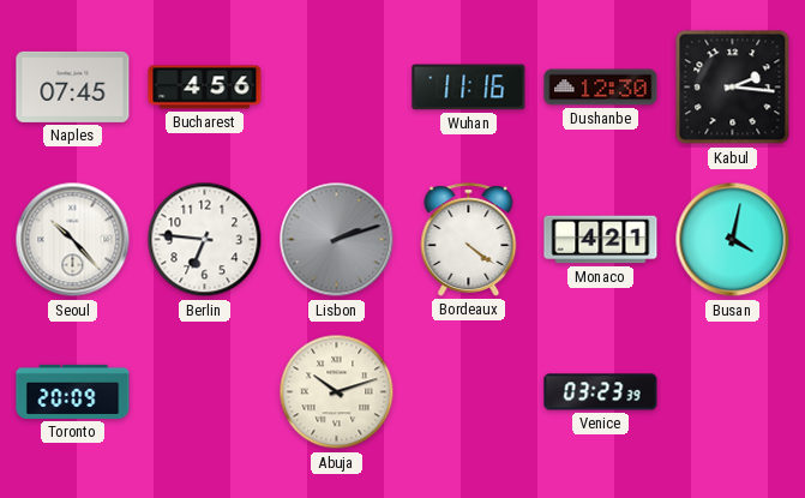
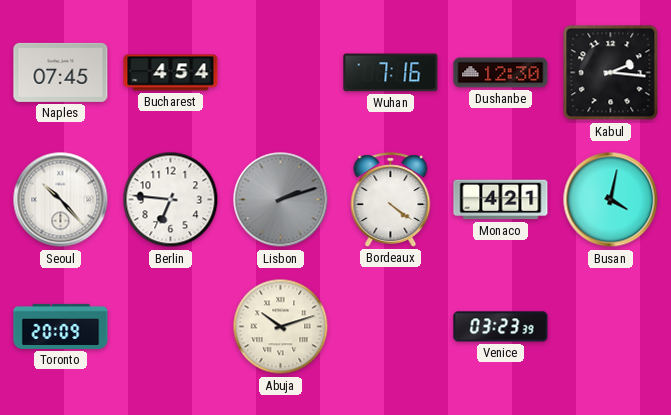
Bucharest: 4:56 -> 4:54
Wuhan: 11:16 -> 7:16
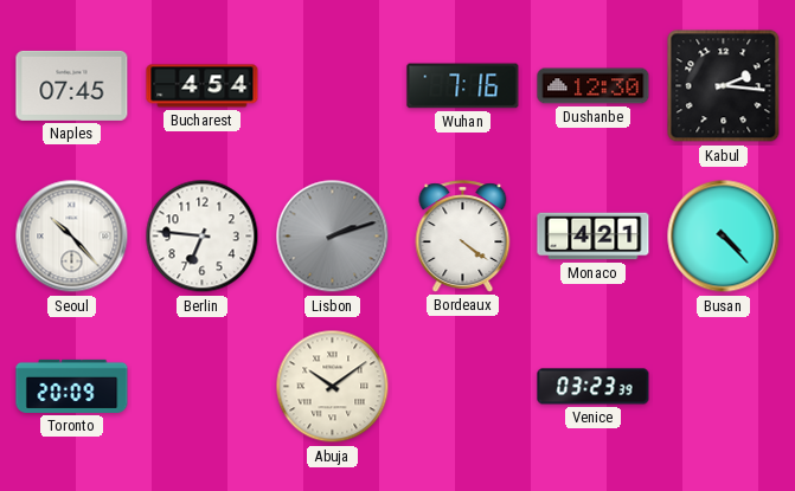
Busan: 4:02 -> 4:23
Abuja: 10:12 -> 10:09
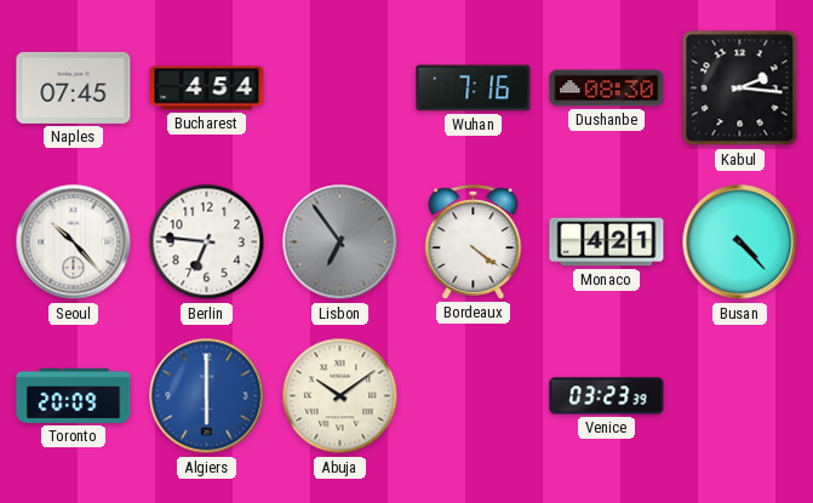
Dushanbe: 12:30 -> 08:30
Lisbon: 2:12 -> 6:54
Algiers: none -> 6:00
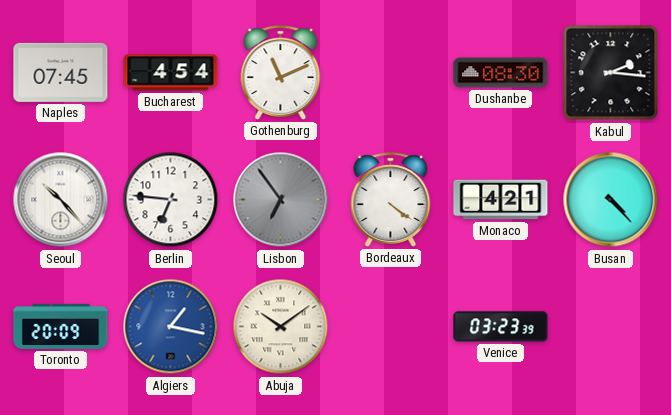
Gothenburg: none -> 11:11
Wuhan: 7:16 -> none
Algiers: 6:00 -> 1:17
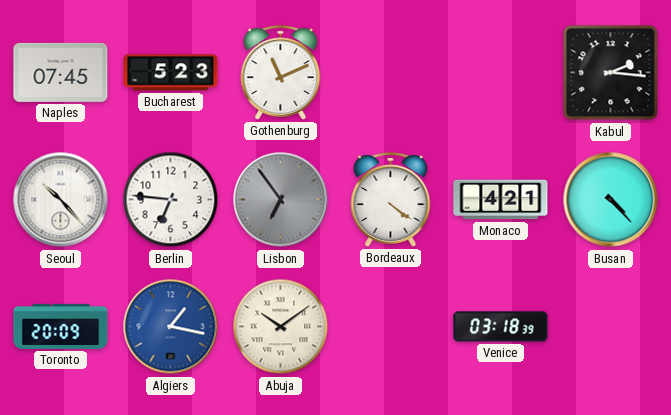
Bucharest: 4:54 -> 5:23
Dushanbe: 08:30 -> none
Venice: 03:23 -> 03:18
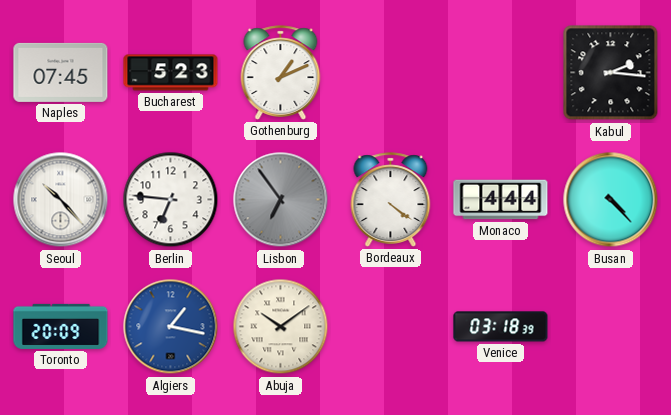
Gothenburg: 11:11 -> 1:11
Monaco: 4:21 -> 4:44
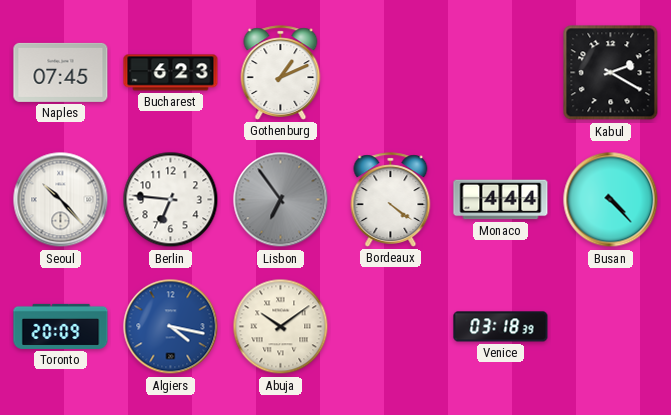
Bucharest: 5:23 -> 6:23
Kabul: 2:16 -> 2:20
Algiers: 1:17 -> 4:17
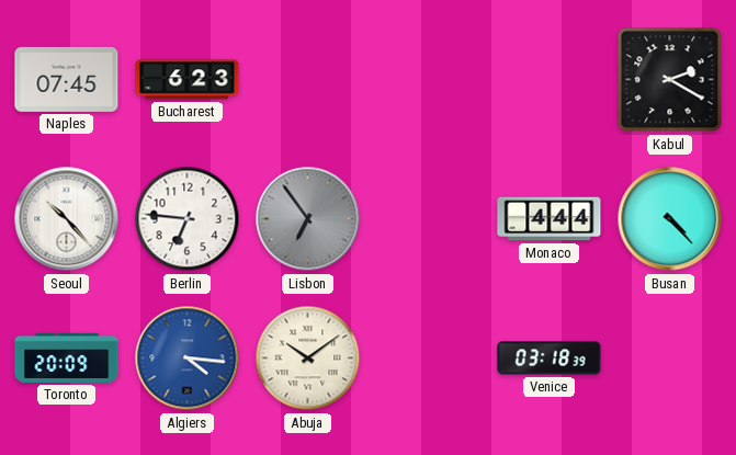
Gothenburg: 1:11 -> none
Bordeaux: 4:21 -> none
Algiers: 4:17 -> 4:16
